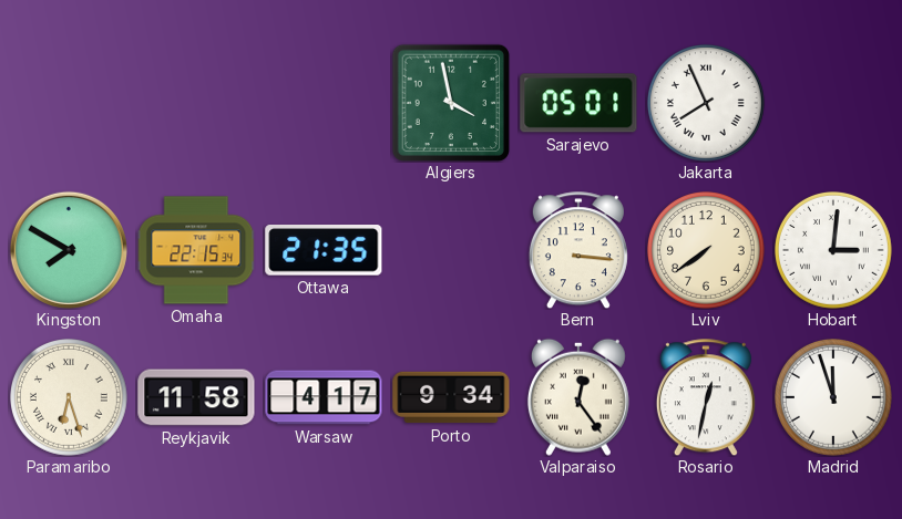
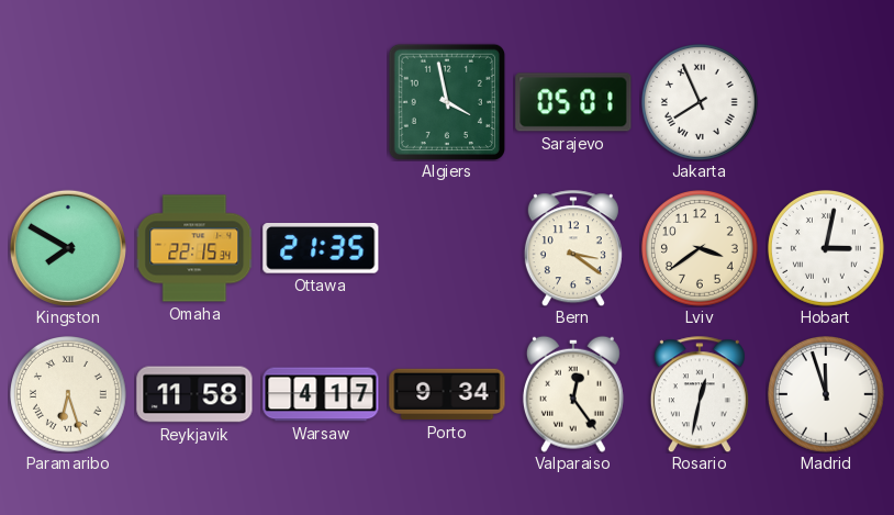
Bern: 3:16 -> 3:21
Lviv: 7:39 -> 3:39
Hobart: 3:01 -> 3:02
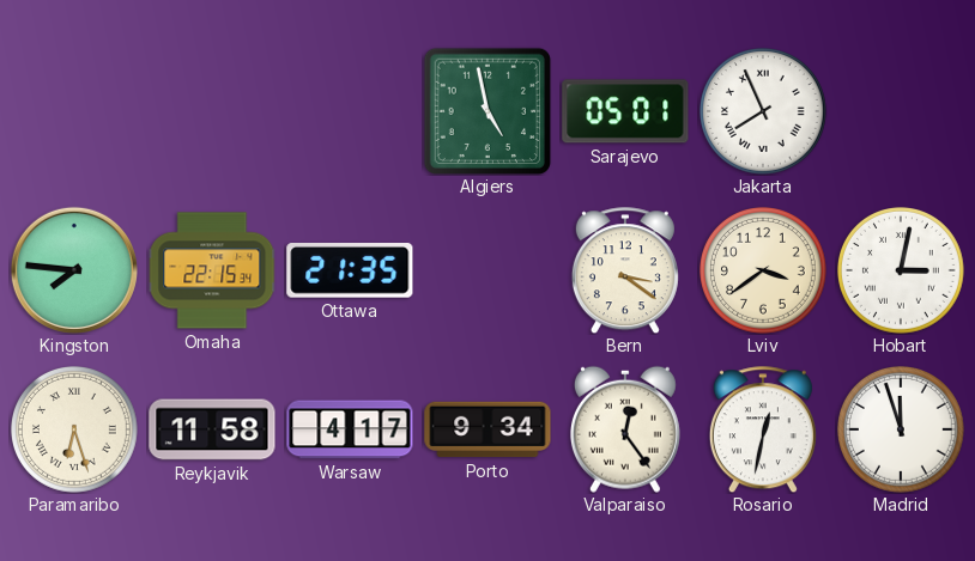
Algiers: 3:58 -> 4:58
Kingston: 7:50 -> 7:46
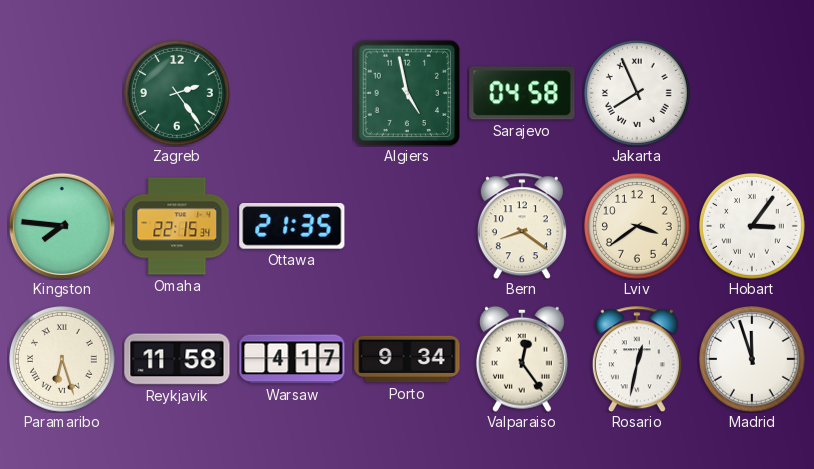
Zagreb: none -> 2:24
Sarajevo: 05:01 -> 04:58
Bern: 3:21 -> 8:21
Hobart: 3:02 -> 3:06
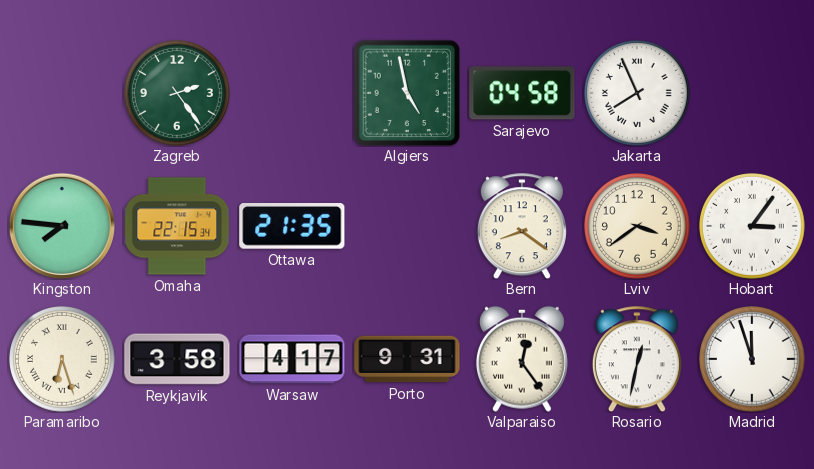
Reykjavik: 11:58 -> 3:58
Porto: 9:34 -> 9:31
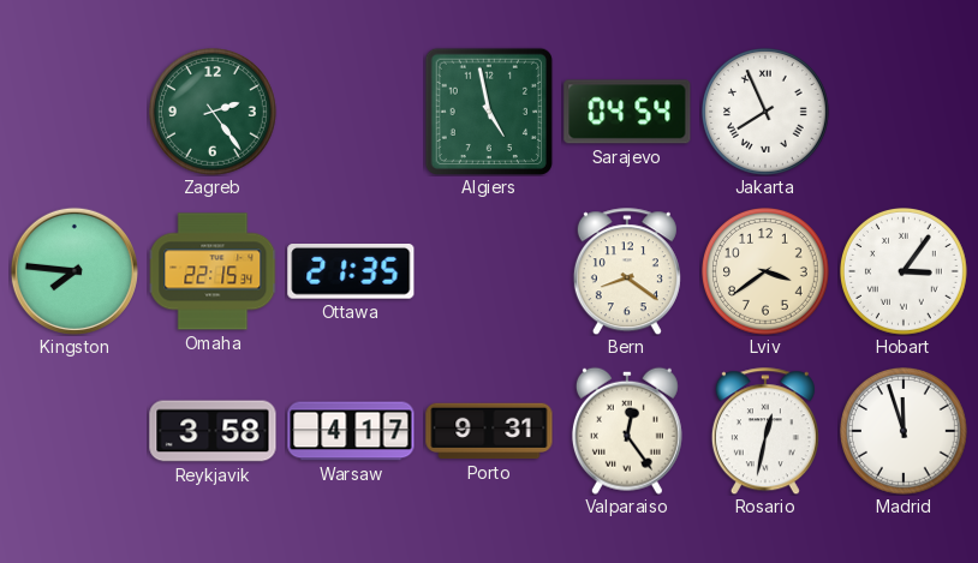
Sarajevo: 04:58 -> 04:54
Paramaribo: 6:27 -> none
